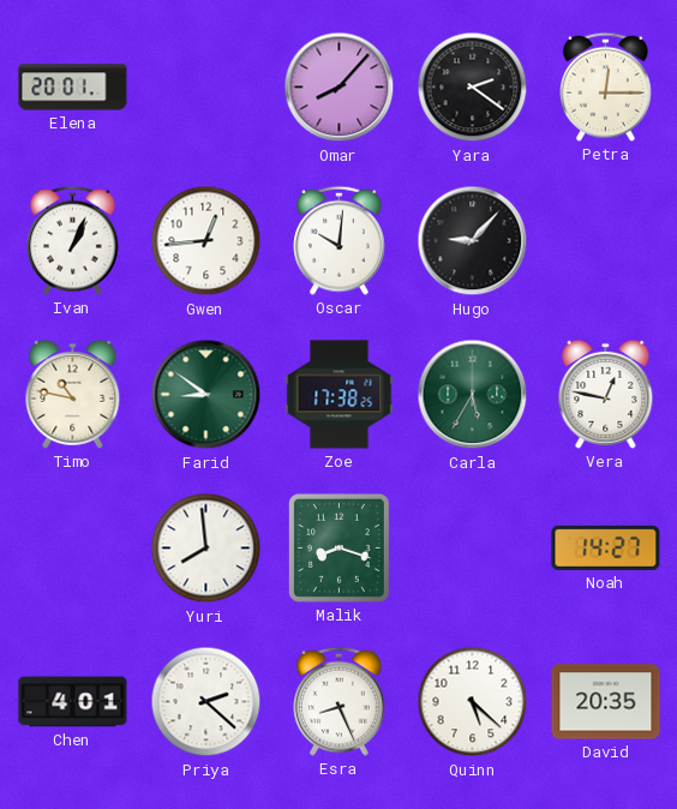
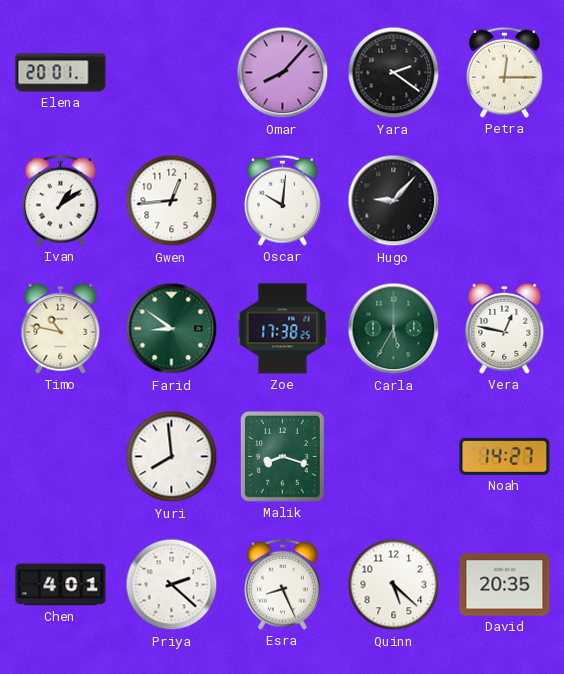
Ivan: 1:04 -> 1:09
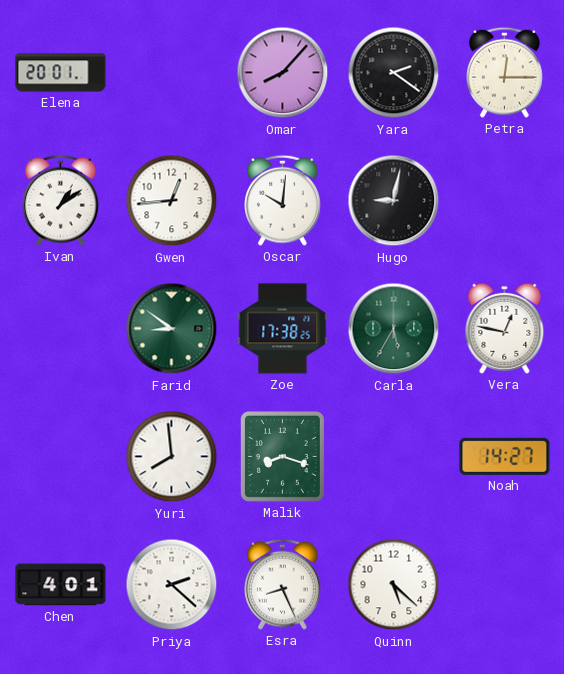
Hugo: 9:07 -> 9:02
Timo: 10:47 -> none
David: 20:35 -> none
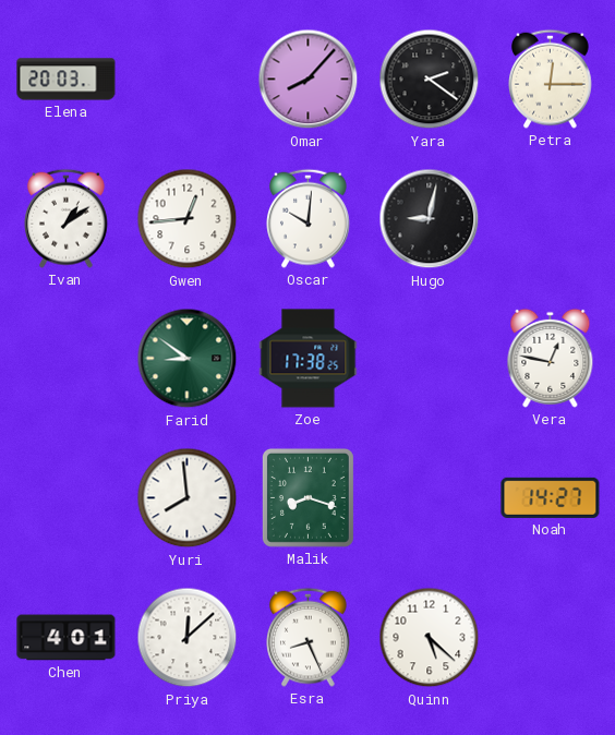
Elena: 20:01 -> 20:03
Carla: 5:35 -> none
Priya: 2:22 -> 12:08
